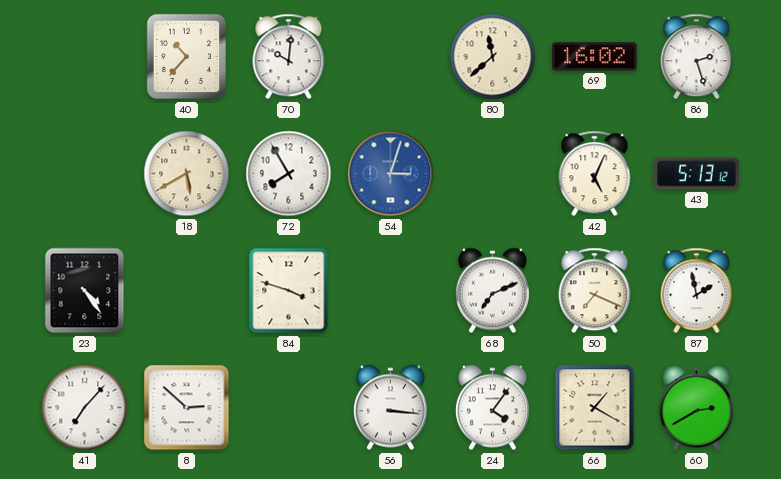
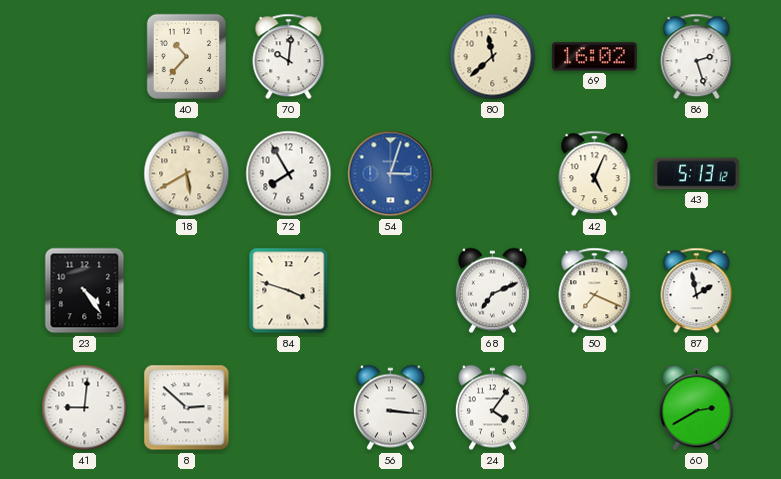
41: 7:07 -> 9:01
66: 1:20 -> none
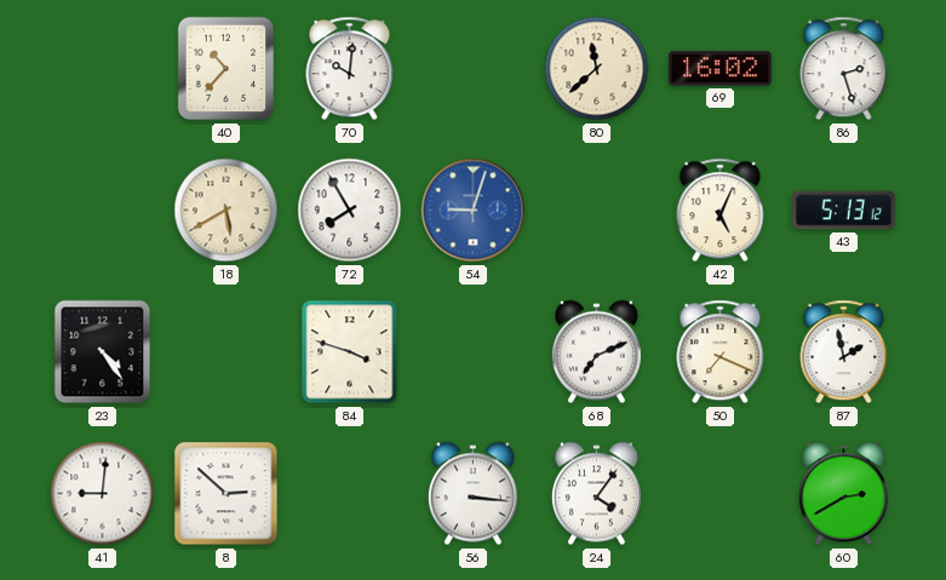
54: 3:03 -> 9:03
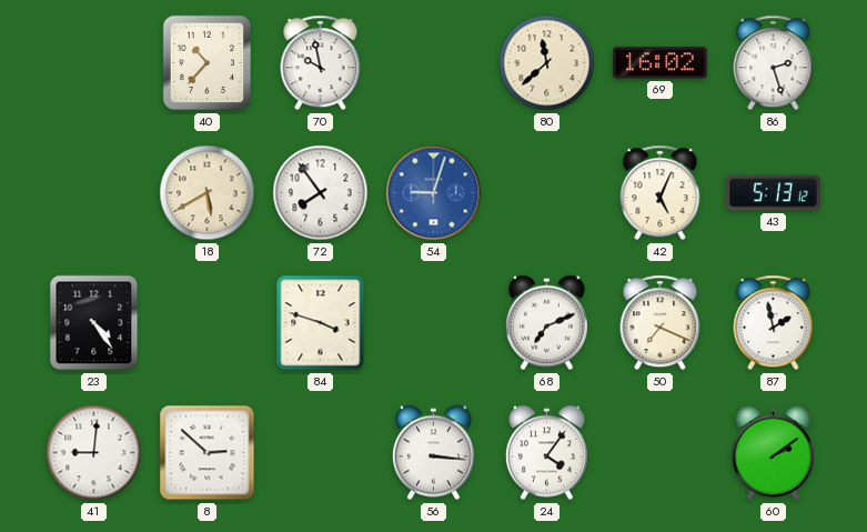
70: 10:01 -> 9:58
72: 7:55 -> 7:54
60: 2:40 -> 2:09
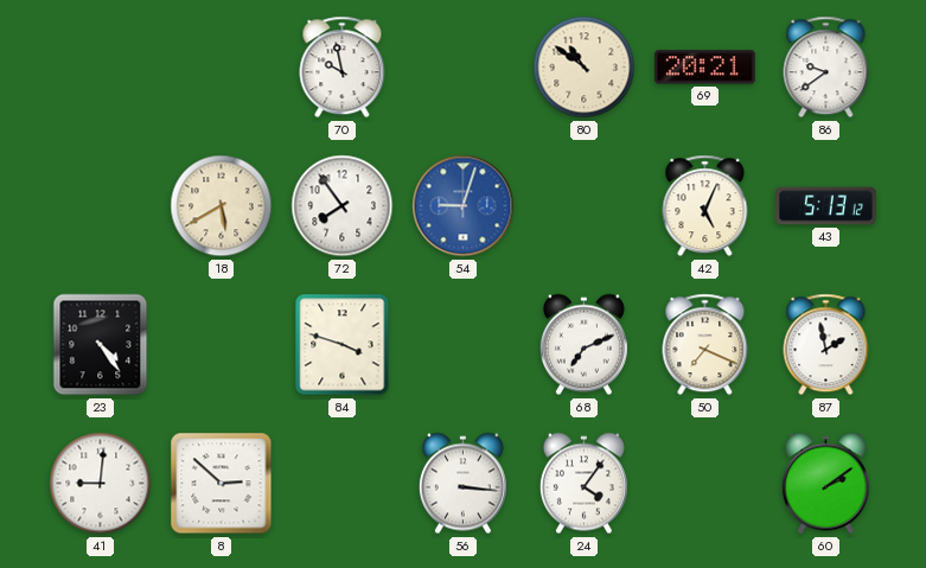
40: 10:37 -> none
80: 11:38 -> 10:51
69: 16:02 -> 20:21
86: 2:27 -> 9:39
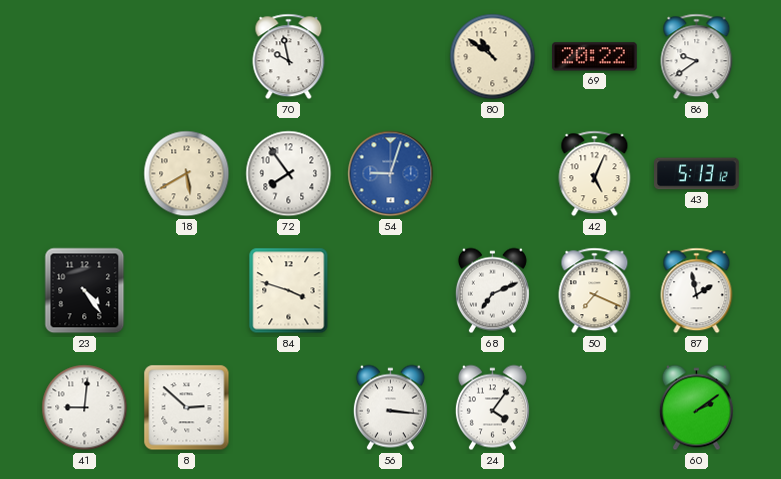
69: 20:21 -> 20:22
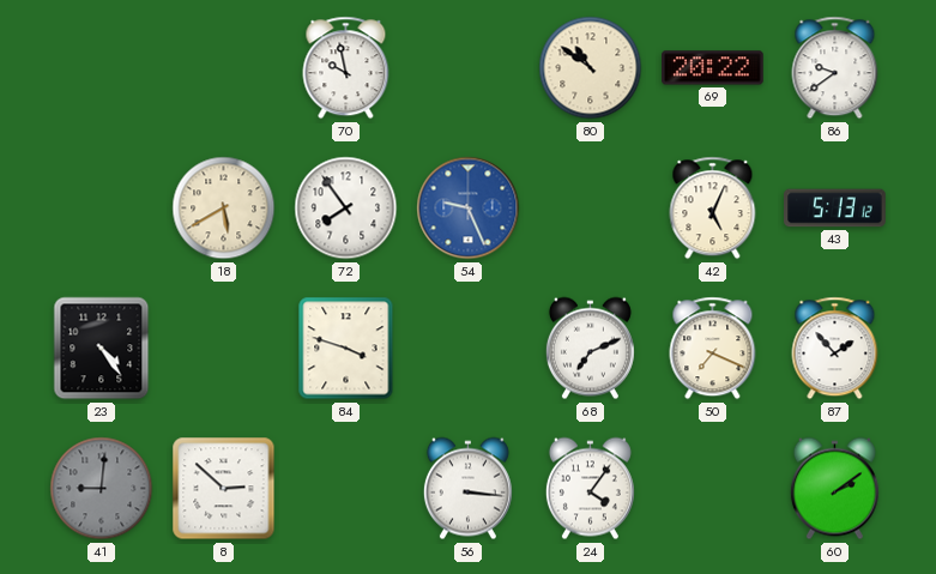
54: 9:03 -> 9:26
87: 1:58 -> 1:53
41 dial: white -> grey
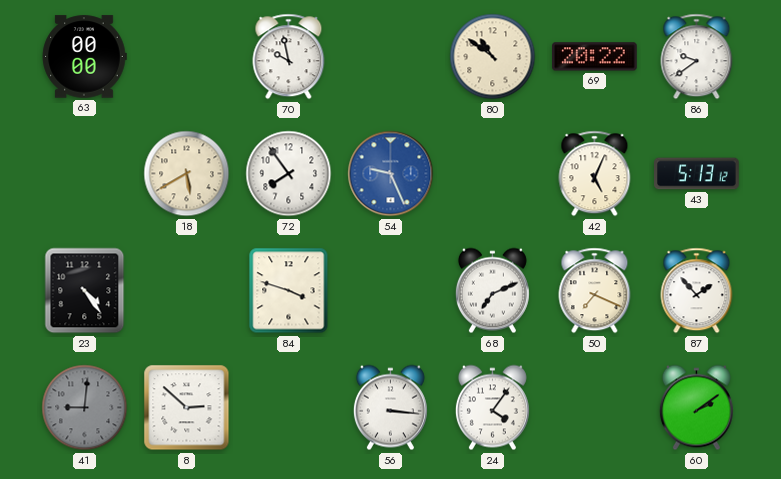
63: none -> 00:00
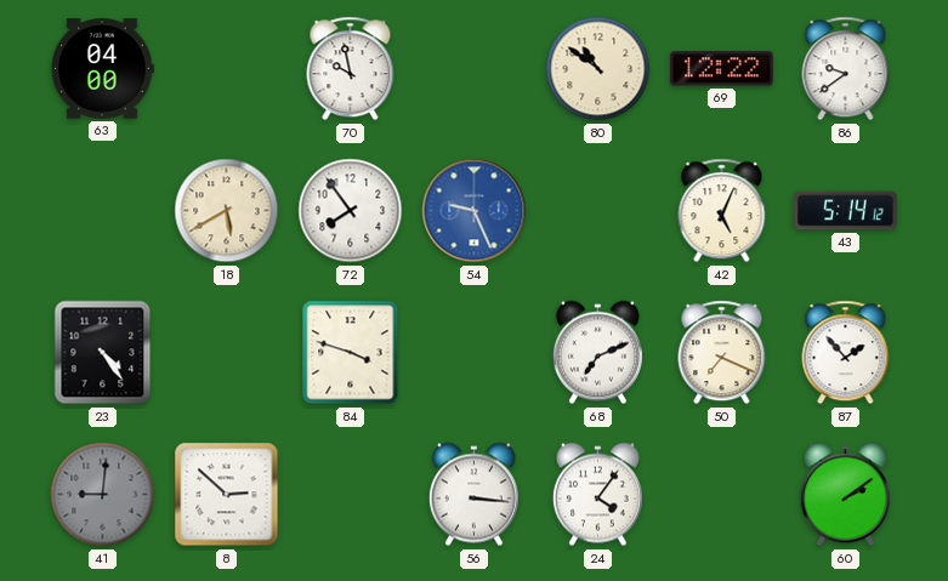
63: 00:00 -> 04:00
69: 20:22 -> 12:22
43: 5:13 -> 5:14
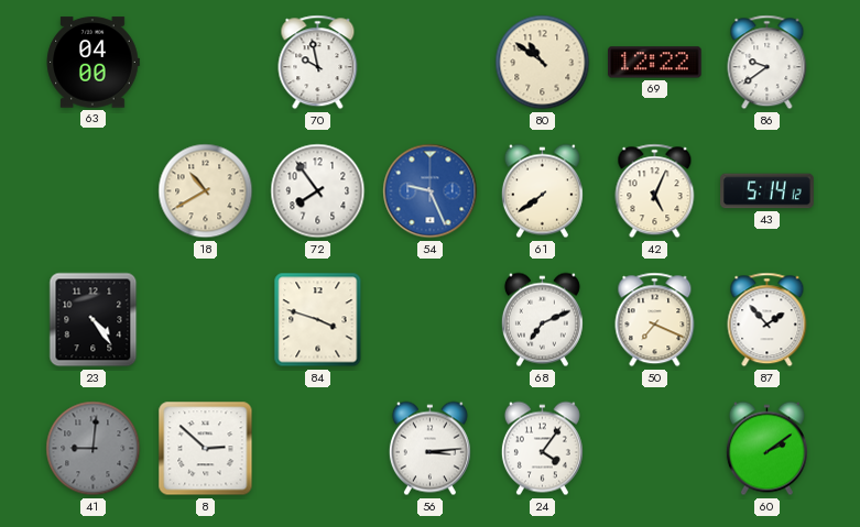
18: 5:40 -> 10:40
61: none -> 7:39
56: 3:16 -> 3:14
